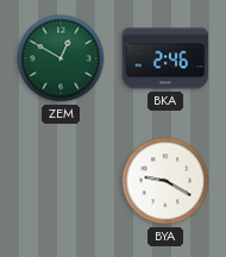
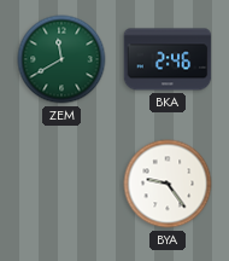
ZEM: 12:50 -> 11:40
BYA: 9:20 -> 9:24
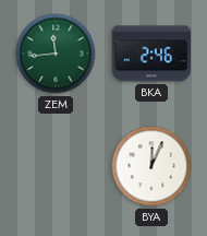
ZEM: 11:40 -> 11:44
BYA: 9:24 -> 12:04
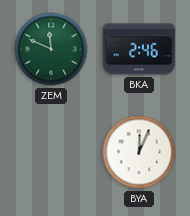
ZEM: 11:44 -> 11:49
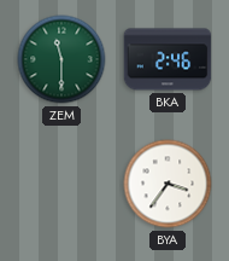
ZEM: 11:49 -> 11:30
BYA: 12:04 -> 3:36
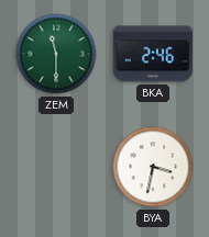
BYA: 3:36 -> 3:32
